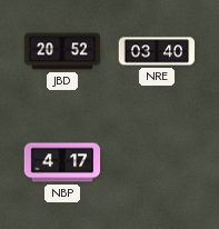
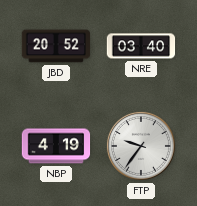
NBP: 4:17 -> 4:19
FTP: none -> 9:36
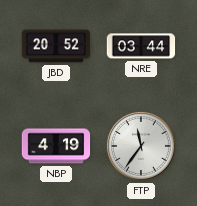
NRE: 03:40 -> 03:44
FTP: 9:36 -> 11:36
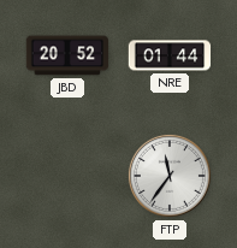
NRE: 03:44 -> 01:44
NBP: 4:19 -> none
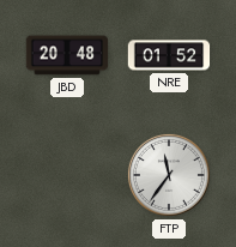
JBD: 20:52 -> 20:48
NRE: 01:44 -> 01:52
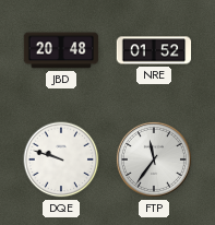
DQE: none -> 9:48
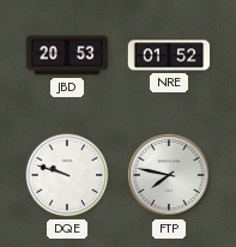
JBD: 20:48 -> 20:53
FTP: 11:36 -> 7:47
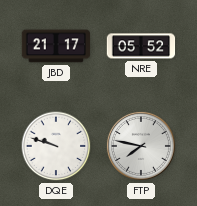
JBD: 20:53 -> 21:17
NRE: 01:52 -> 05:52
